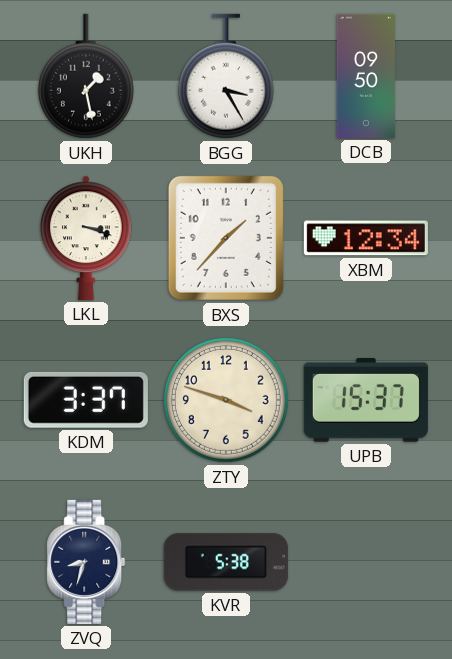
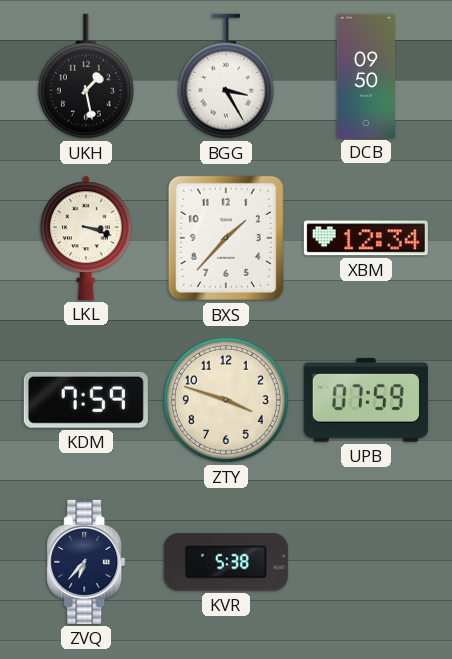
KDM: 3:37 -> 7:59
UPB: 15:37 -> 07:59
ZVQ: 8:33 -> 6:37
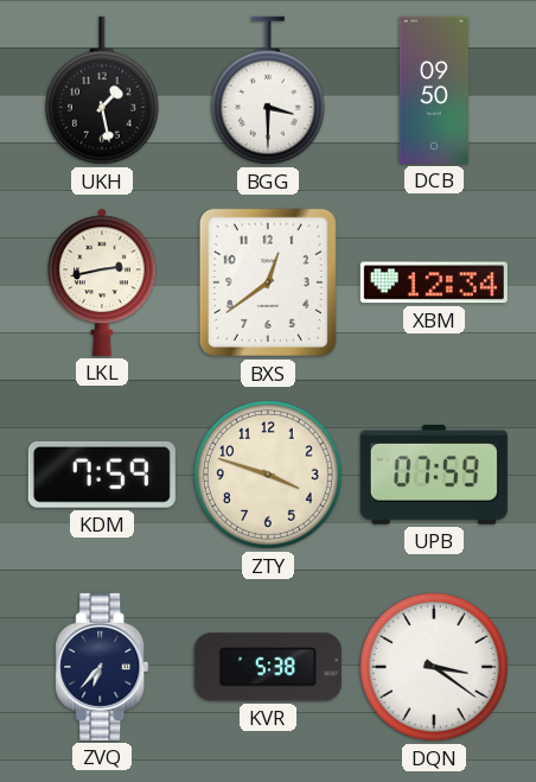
BGG: 3:25 -> 3:30
LKL: 3:18 -> 2:43
BXS: 1:37 -> 12:39
DQN: none -> 3:21
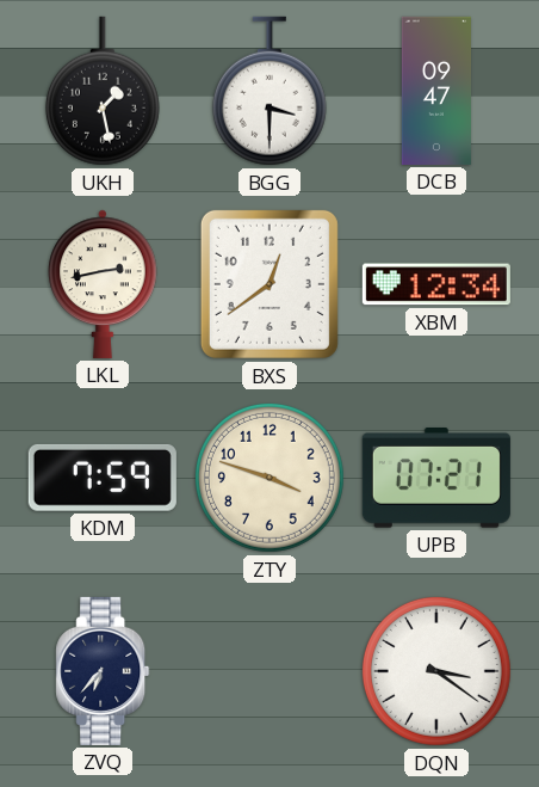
DCB: 09:50 -> 09:47
UPB: 07:59 -> 07:21
KVR: 5:38 -> none
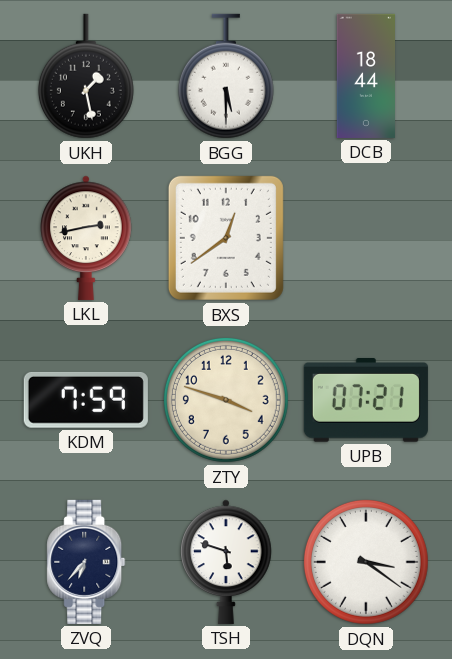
BGG: 3:30 -> 5:30
DCB: 09:47 -> 18:44
XBM: 12:34 -> none
TSH: none -> 5:48
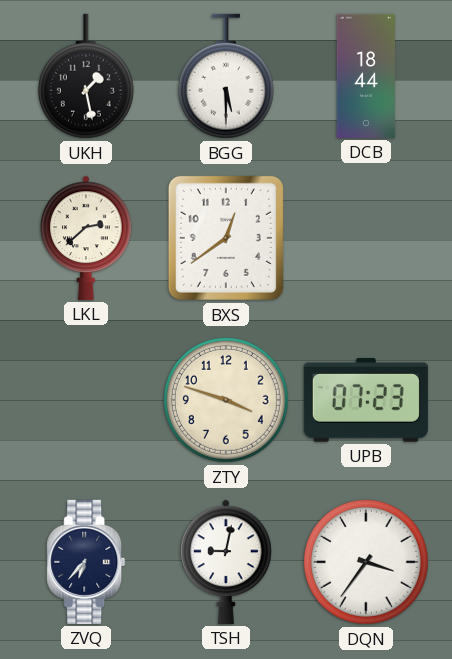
LKL: 2:43 -> 2:38
KDM: 7:59 -> none
UPB: 07:21 -> 07:23
TSH: 5:48 -> 9:02
DQN: 3:21 -> 3:36
